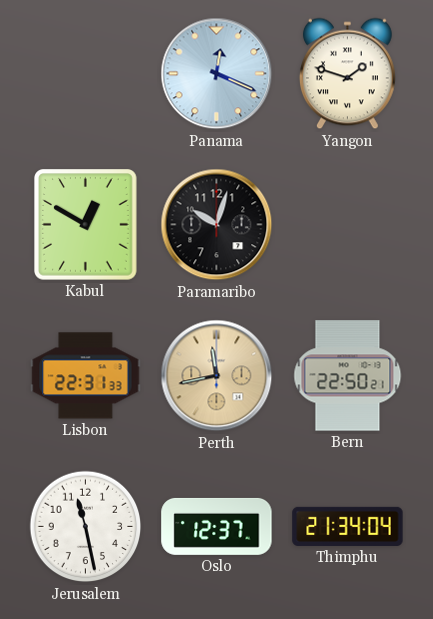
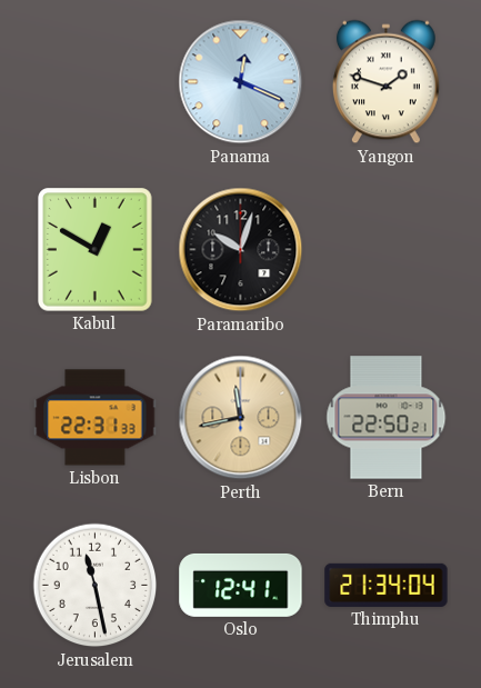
Oslo: 12:37 -> 12:41
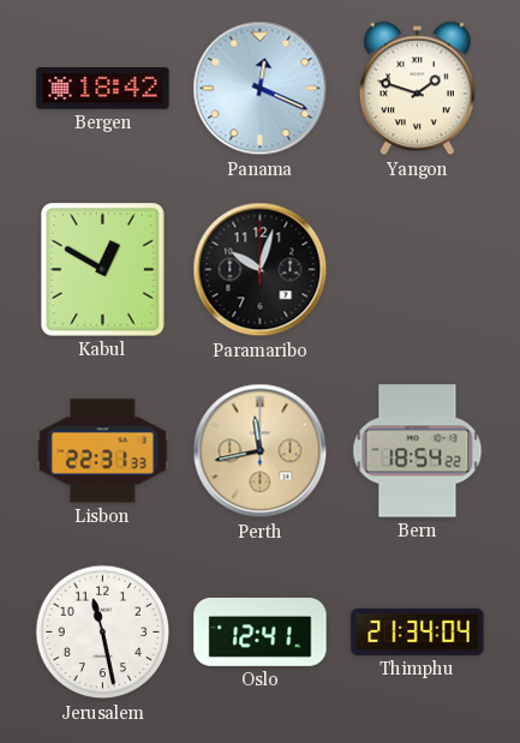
Bergen: none -> 18:42
Bern: 22:50 -> 18:54
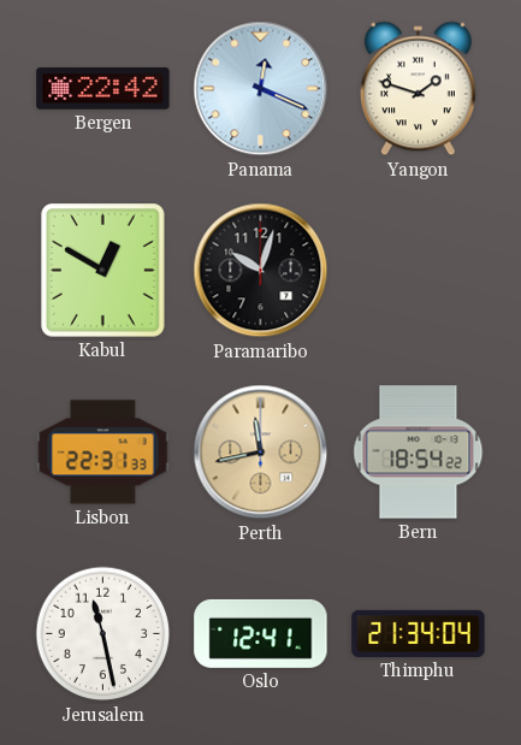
Bergen: 18:42 -> 22:42
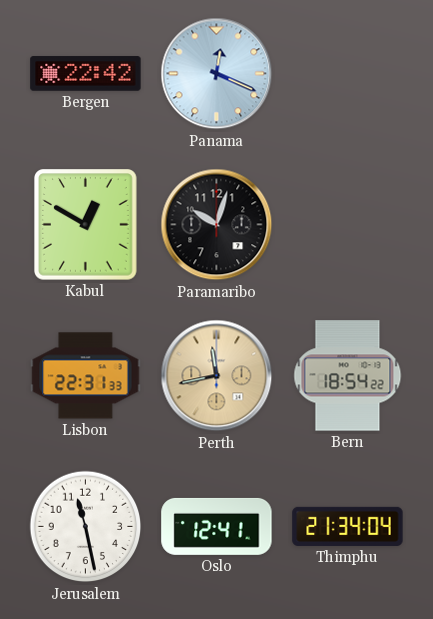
Yangon: 1:48 -> none
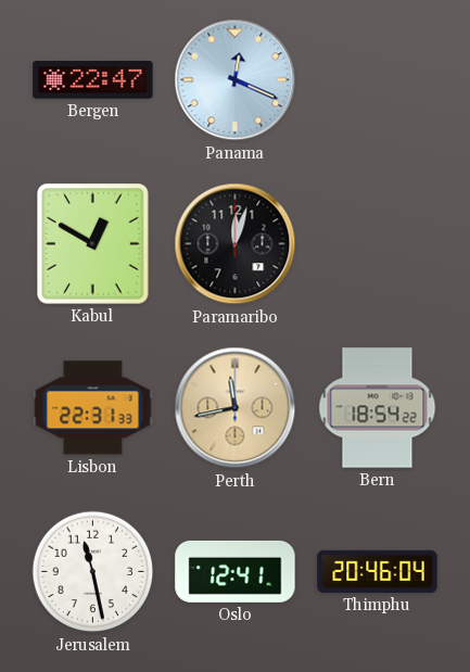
Bergen: 22:42 -> 22:47
Paramaribo: 10:03 -> 12:03
Thimphu: 21:34 -> 20:46
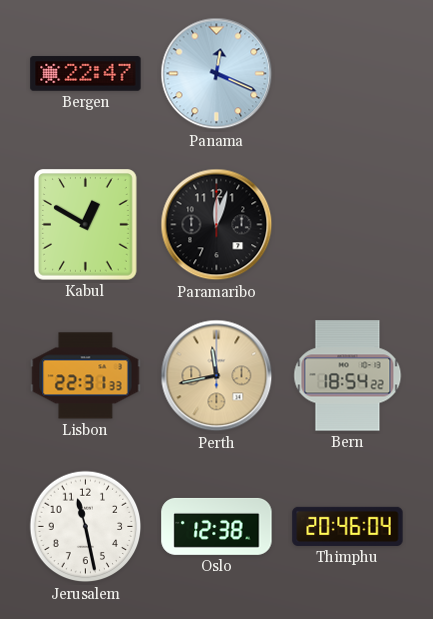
Oslo: 12:41 -> 12:38
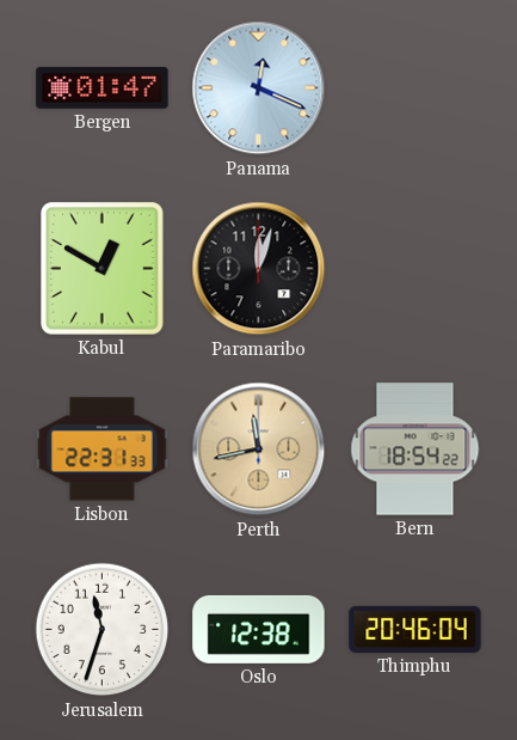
Bergen: 22:47 -> 01:47
Jerusalem: 11:28 -> 11:33
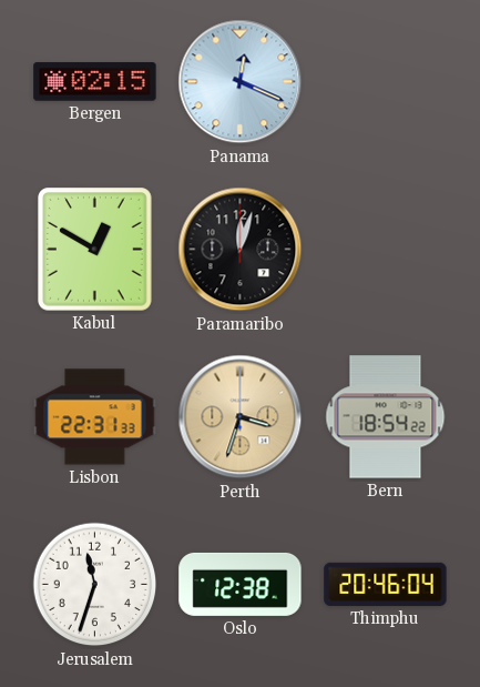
Bergen: 01:47 -> 02:15
Perth: 11:43 -> 3:33
